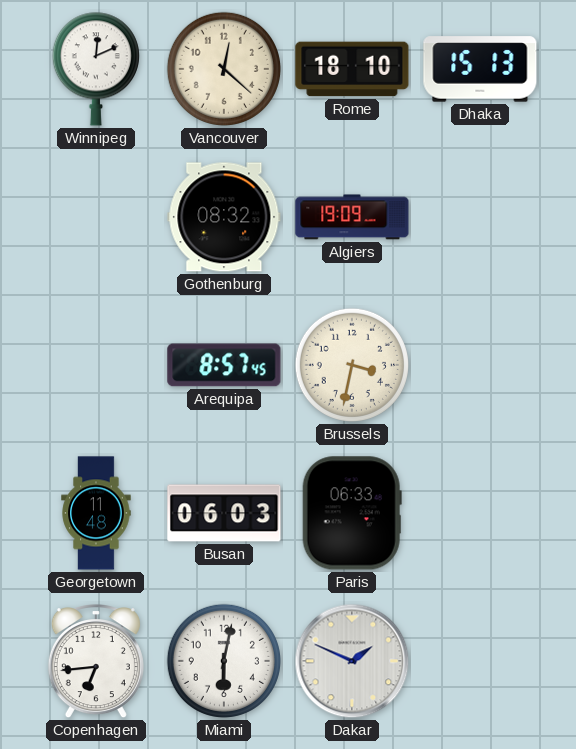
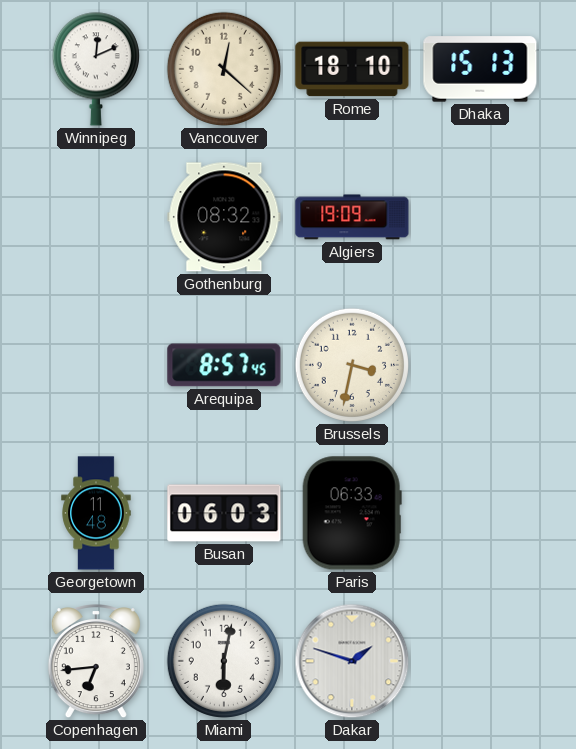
Dakar: 1:49 -> 1:48
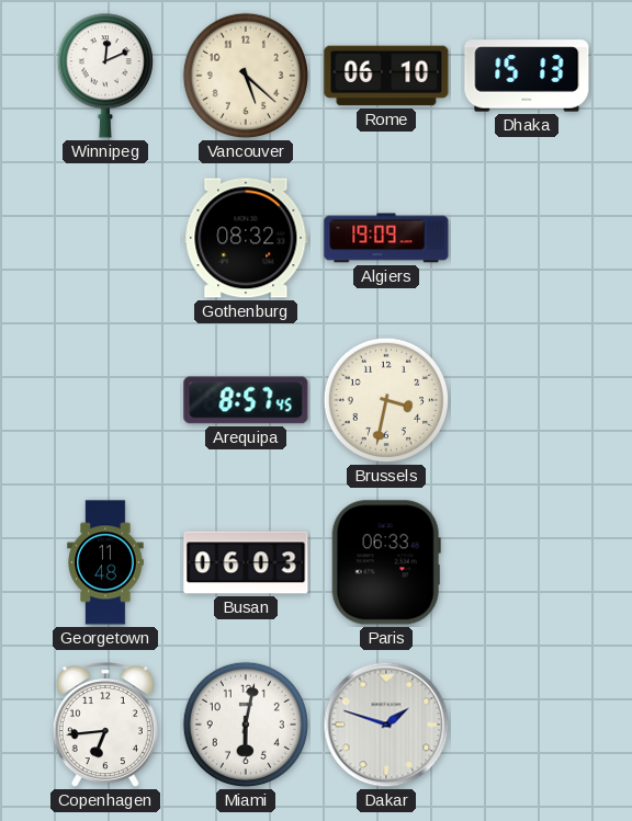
Vancouver: 12:22 -> 5:22
Rome: 18:10 -> 06:10
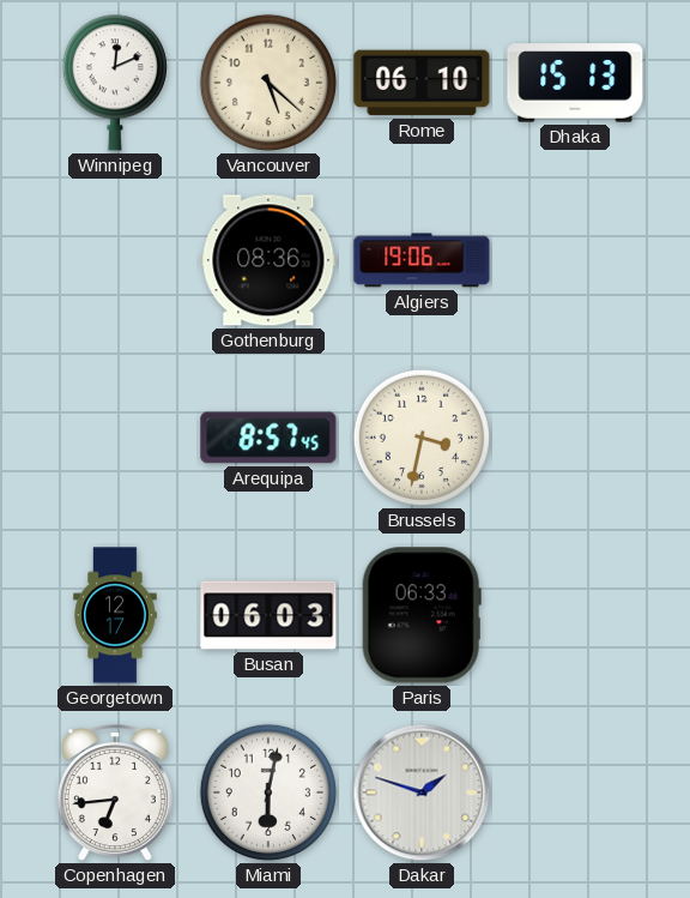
Gothenburg: 08:32 -> 08:36
Algiers: 19:09 -> 19:06
Georgetown: 11:48 -> 12:17
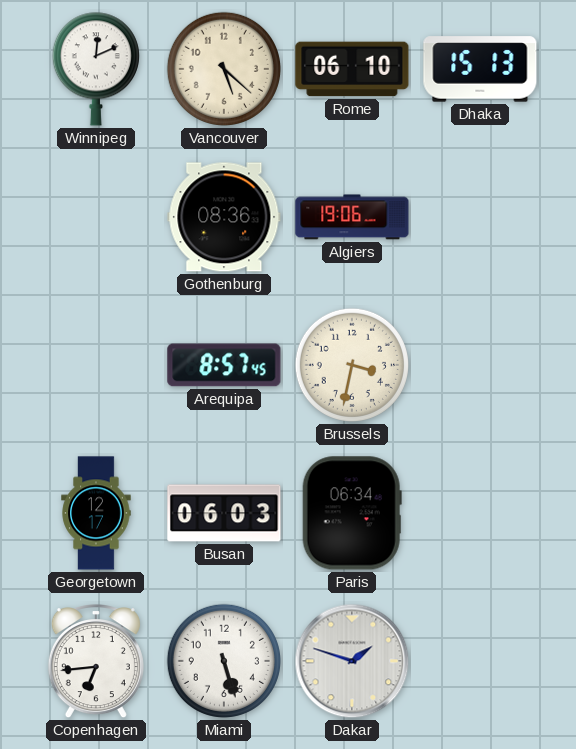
Paris: 06:33 -> 06:34
Miami: 6:02 -> 5:27
